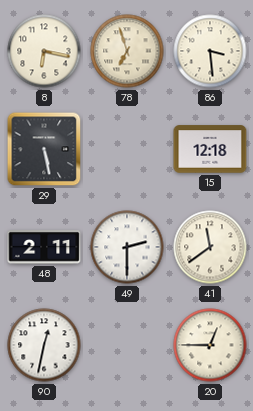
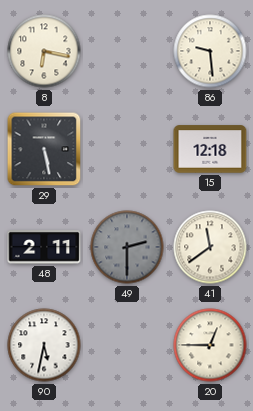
78: 6:57 -> none
86: 3:29 -> 9:29
49 dial: white -> grey
90: 12:32 -> 5:32
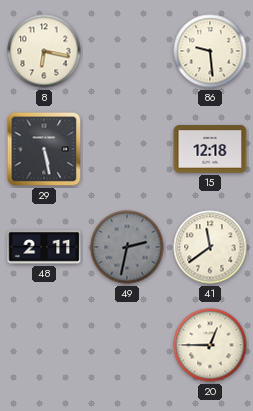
49: 2:30 -> 2:32
90: 5:32 -> none
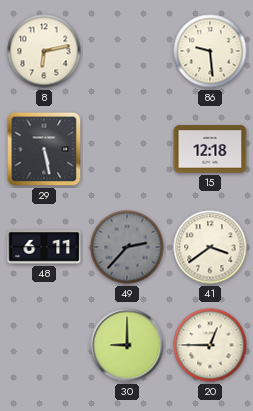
8: 6:17 -> 6:13
48: 2:11 -> 6:11
49: 2:32 -> 2:37
41: 11:39 -> 3:39
30: none -> 9:00
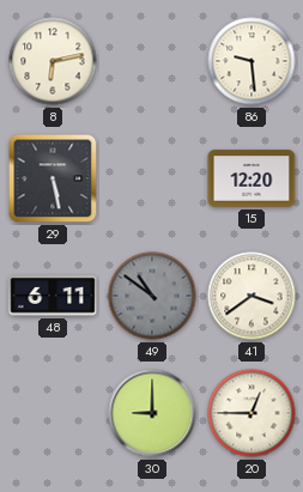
15: 12:18 -> 12:20
49: 2:37 -> 10:51
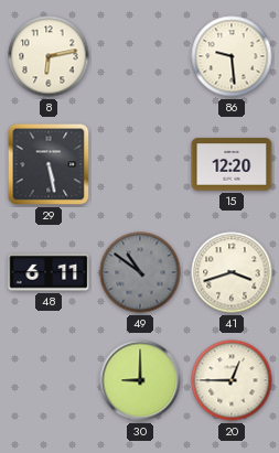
41: 3:39 -> 3:42
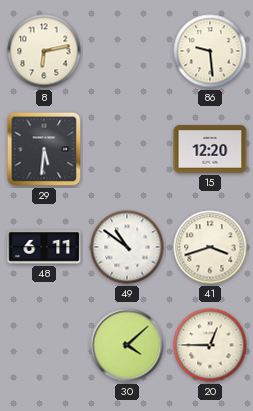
29: 5:28 -> 5:31
49 dial: grey -> white
30: 9:00 -> 4:08
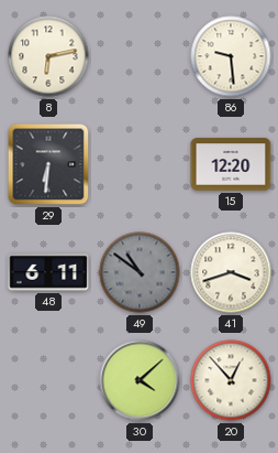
29: 5:31 -> 6:31
49 dial: white -> grey
20: 12:45 -> 12:53
